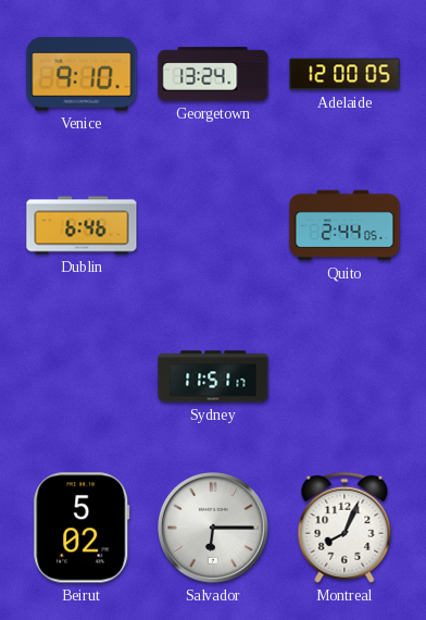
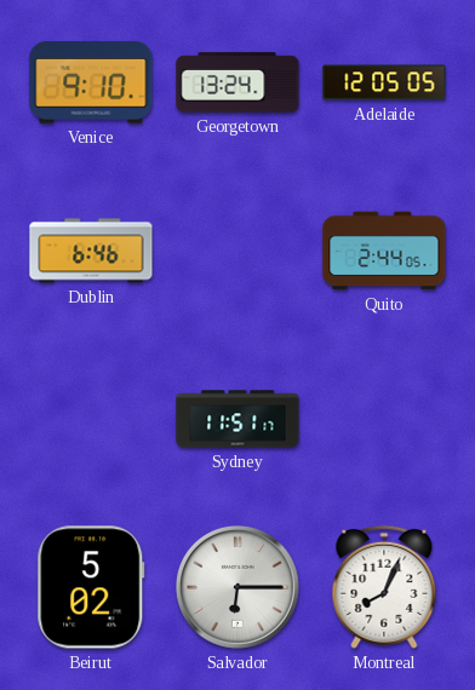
Adelaide: 12:00 -> 12:05
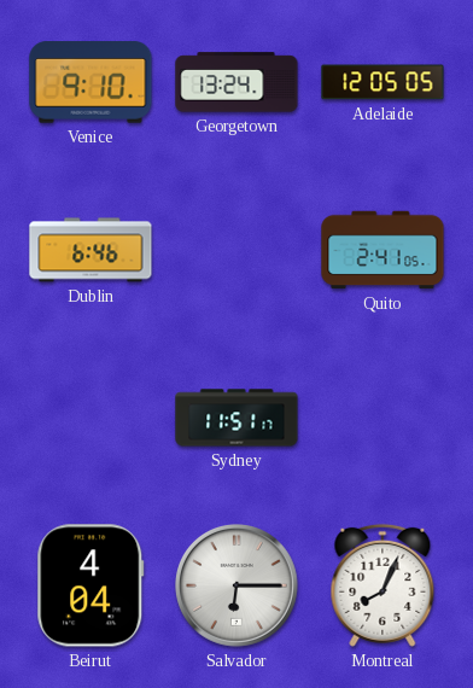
Quito: 2:44 -> 2:41
Beirut: 5:02 -> 4:04
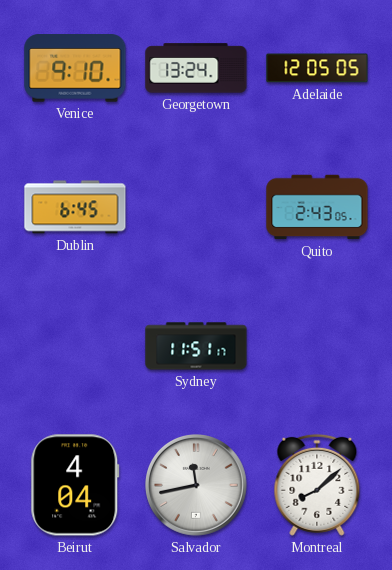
Dublin: 6:46 -> 6:45
Quito: 2:41 -> 2:43
Salvador: 6:15 -> 11:43
Montreal: 8:04 -> 8:08
